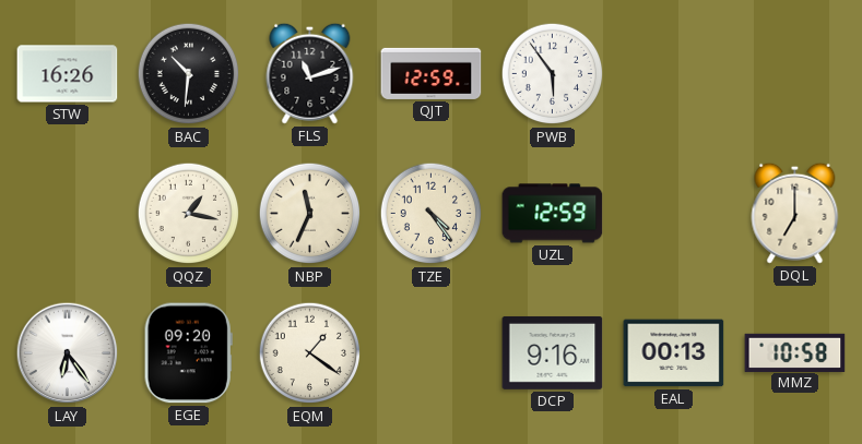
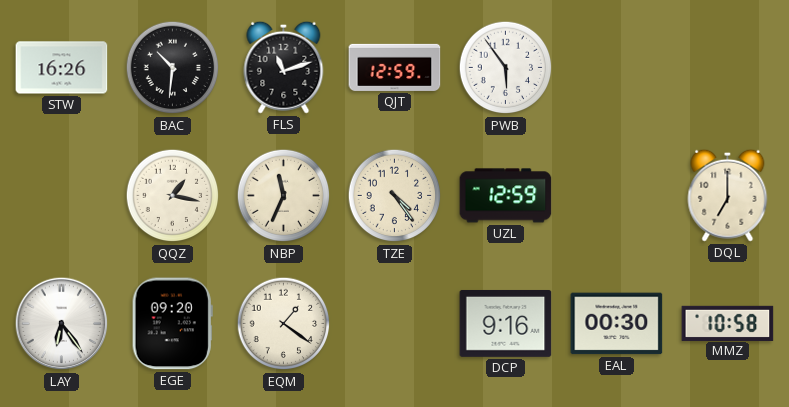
EAL: 00:13 -> 00:30
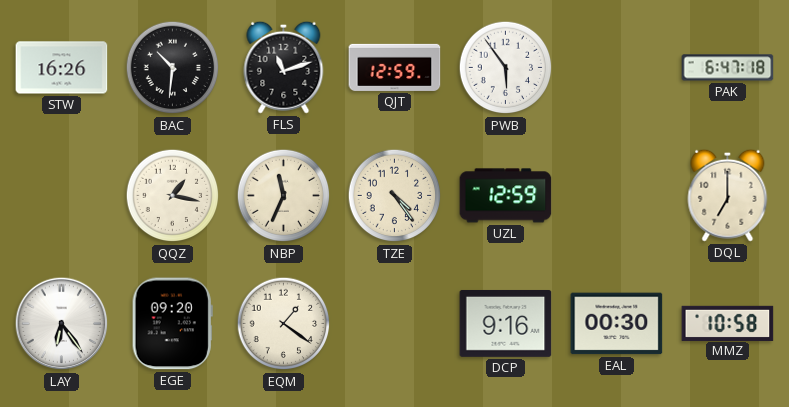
PAK: none -> 6:47
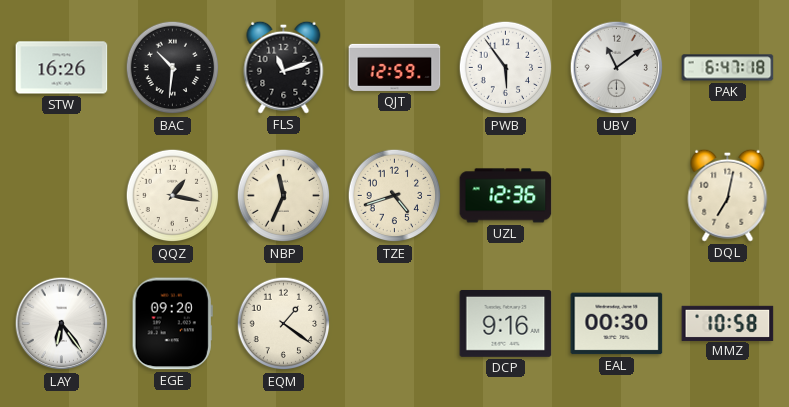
UBV: none -> 11:09
TZE: 4:24 -> 4:42
UZL: 12:59 -> 12:36
DQL: 7:00 -> 7:02
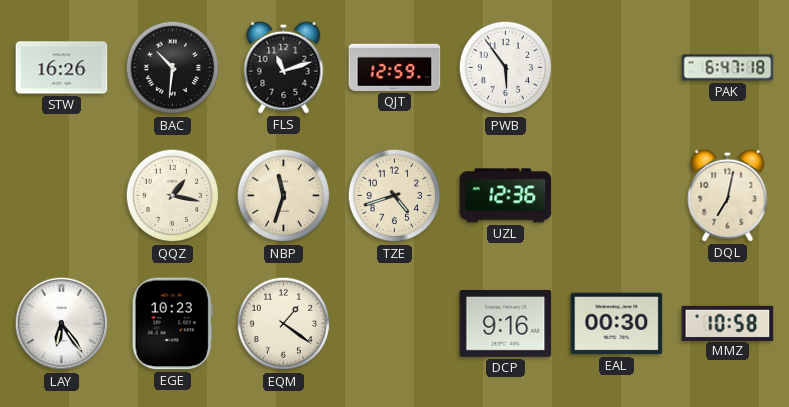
UBV: 11:09 -> none
NBP: 11:34 -> 11:33
EGE: 09:20 -> 10:23
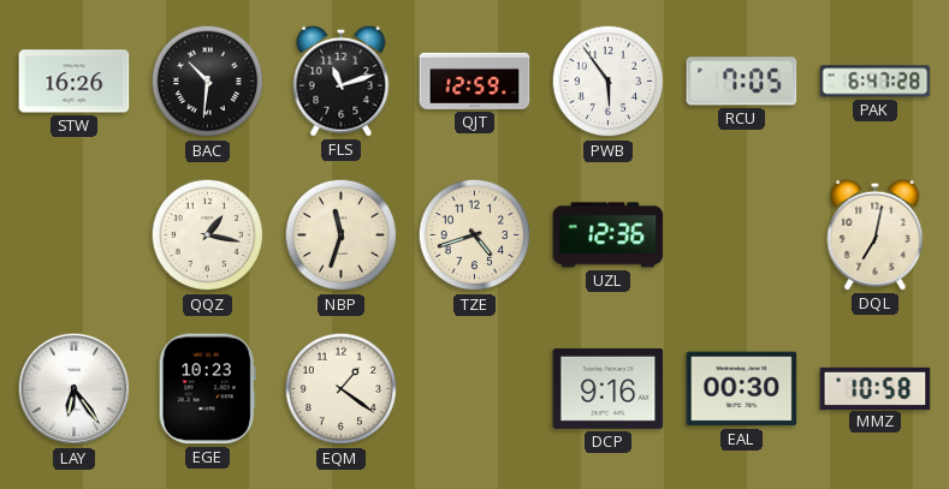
RCU: none -> 7:05
PAK: 6:47:18 -> 6:47:28
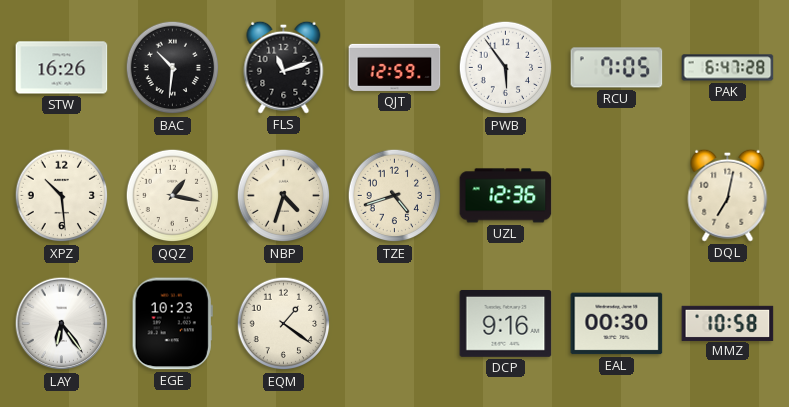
XPZ: none -> 10:29
NBP: 11:33 -> 4:33
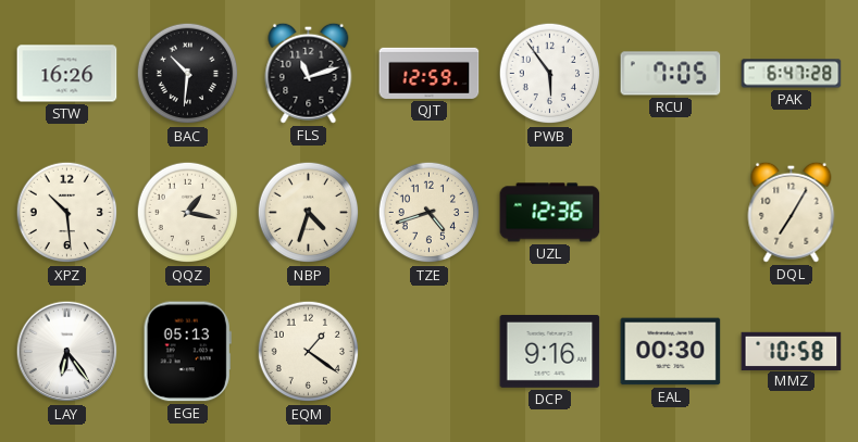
DQL: 7:02 -> 7:05
EGE: 10:23 -> 05:13
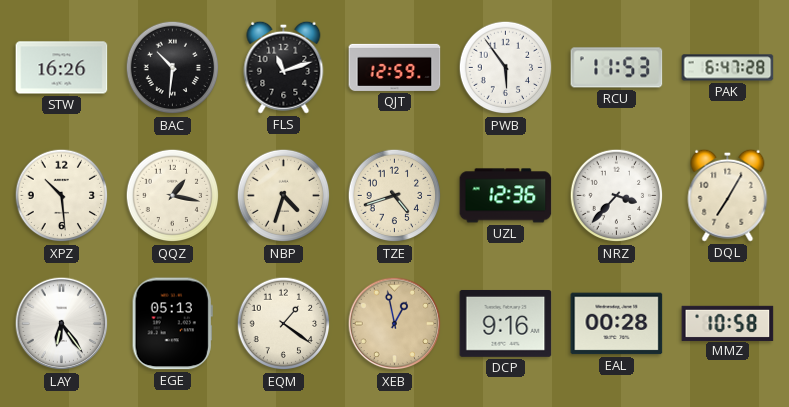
RCU: 7:05 -> 11:53
NRZ: none -> 3:37
XEB: none -> 12:58
EAL: 00:30 -> 00:28
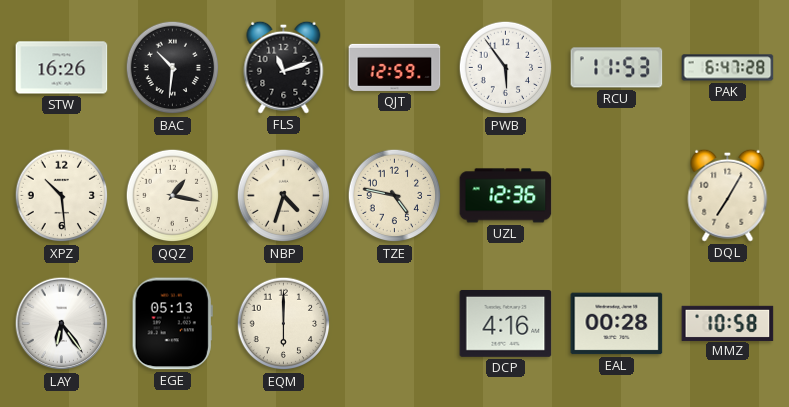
TZE: 4:42 -> 4:47
NRZ: 3:37 -> none
EQM: 1:21 -> 6:00
XEB: 12:58 -> none
DCP: 9:16 -> 4:16
